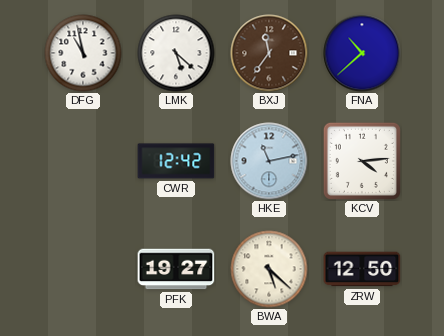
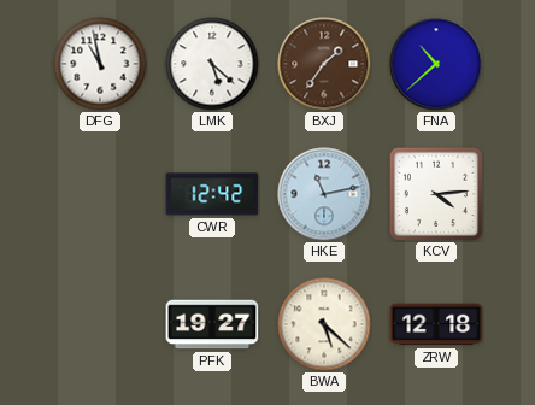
BXJ: 11:36 -> 1:36
ZRW: 12:50 -> 12:18
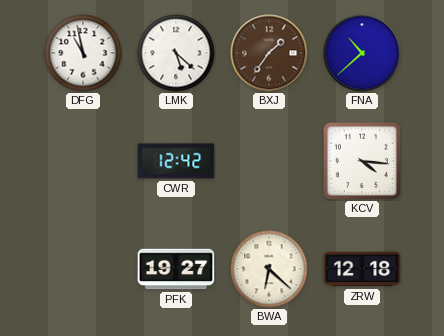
HKE: 11:13 -> none
KCV: 4:14 -> 4:16
BWA: 5:22 -> 6:22
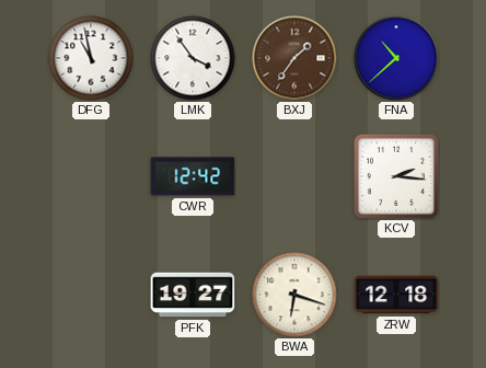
LMK: 5:22 -> 3:54
KCV: 4:16 -> 2:16
BWA: 6:22 -> 6:18
